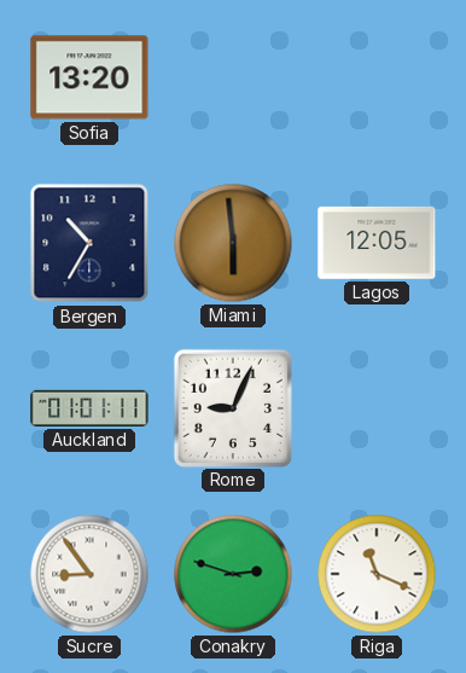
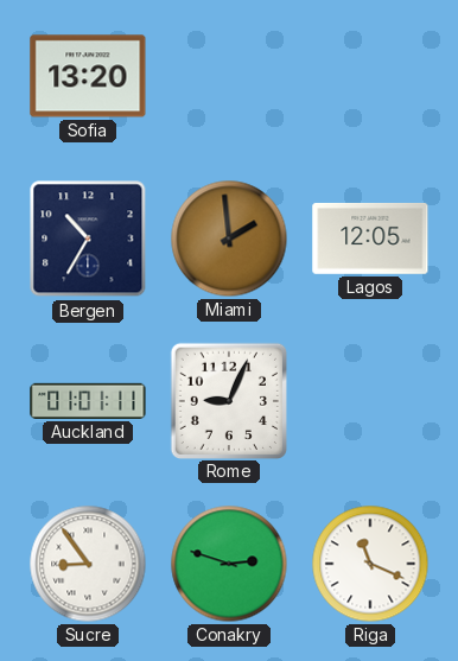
Miami: 5:59 -> 1:59
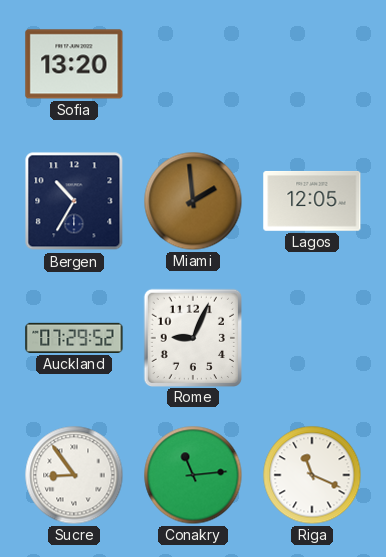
Auckland: 01:01 -> 07:29
Conakry: 2:48 -> 11:14
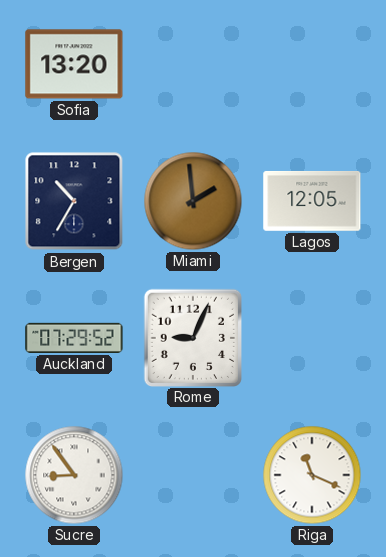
Conakry: 11:14 -> none
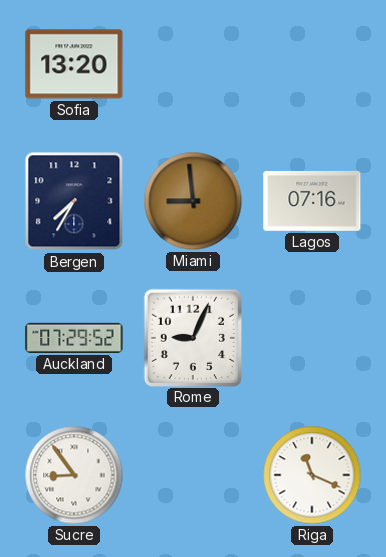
Bergen: 10:35 -> 7:35
Miami: 1:59 -> 8:59
Lagos: 12:05 -> 07:16
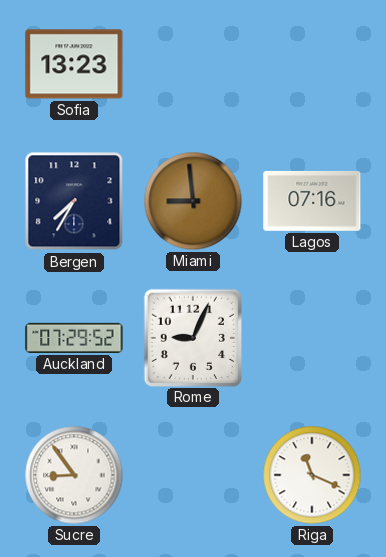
Sofia: 13:20 -> 13:23
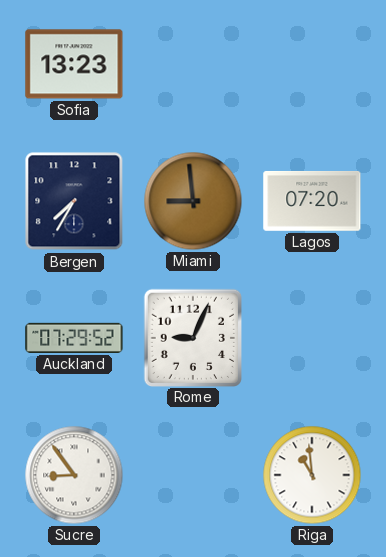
Lagos: 07:16 -> 07:20
Riga: 11:19 -> 10:59
